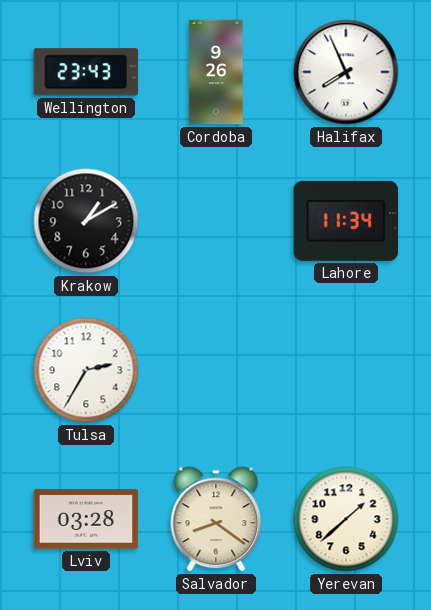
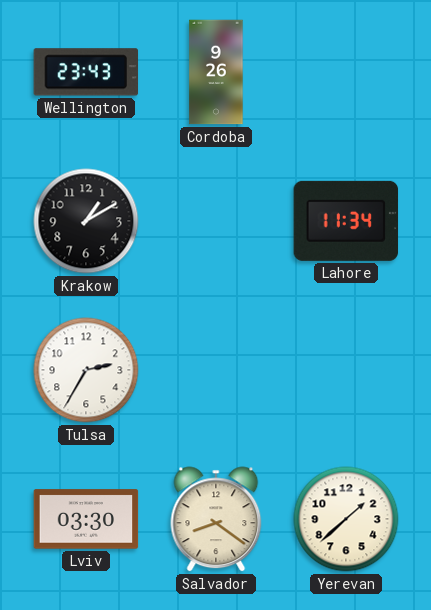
Halifax: 7:56 -> none
Lviv: 03:28 -> 03:30
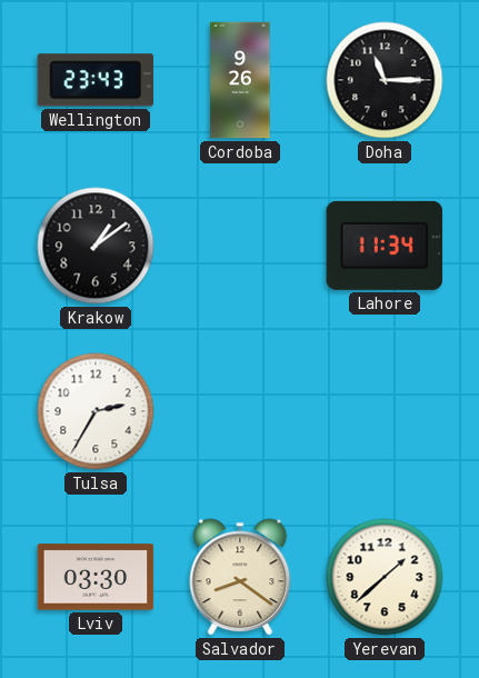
Doha: none -> 11:15
Krakow: 1:10 -> 1:09
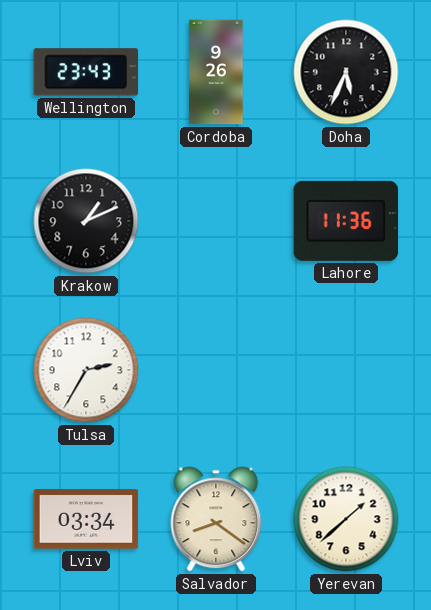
Doha: 11:15 -> 5:34
Krakow: 1:09 -> 1:11
Lahore: 11:34 -> 11:36
Lviv: 03:30 -> 03:34
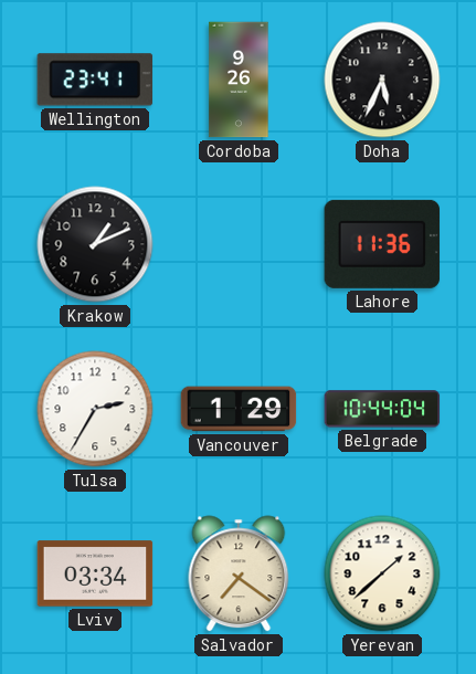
Wellington: 23:43 -> 23:41
Vancouver: none -> 1:29
Belgrade: none -> 10:44
Salvador: 8:21 -> 7:21
